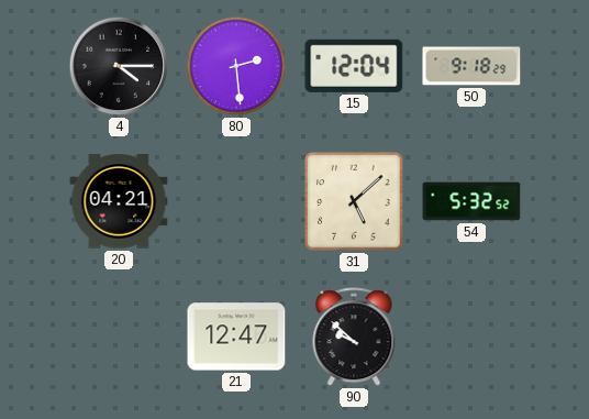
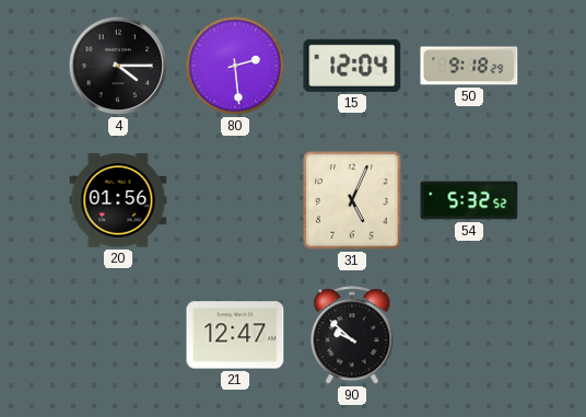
20: 04:21 -> 01:56
31: 5:08 -> 5:04
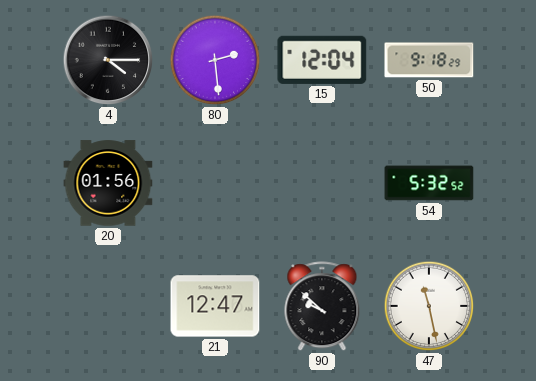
31: 5:04 -> none
47: none -> 11:28
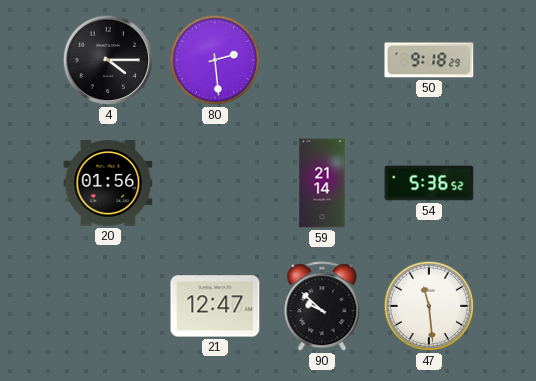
15: 12:04 -> none
59: none -> 21:14
54: 5:32 -> 5:36
47: 11:28 -> 11:29
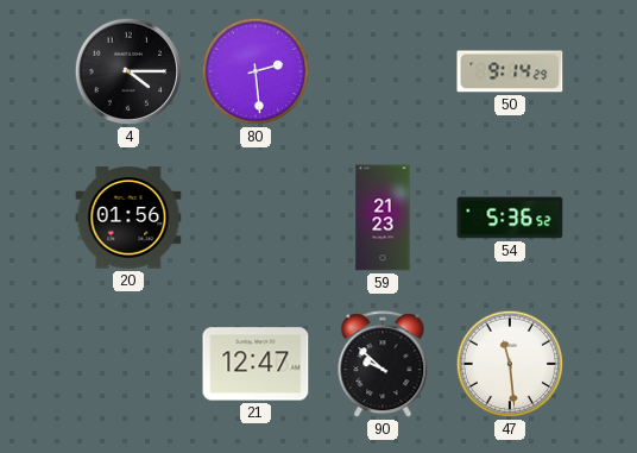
50: 9:18 -> 9:14
59: 21:14 -> 21:23
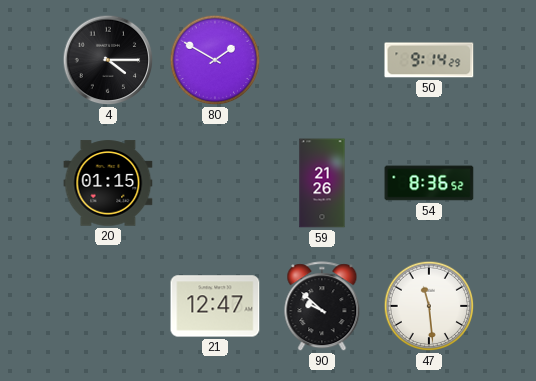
80: 2:29 -> 1:50
20: 01:56 -> 01:15
59: 21:23 -> 21:26
54: 5:36 -> 8:36
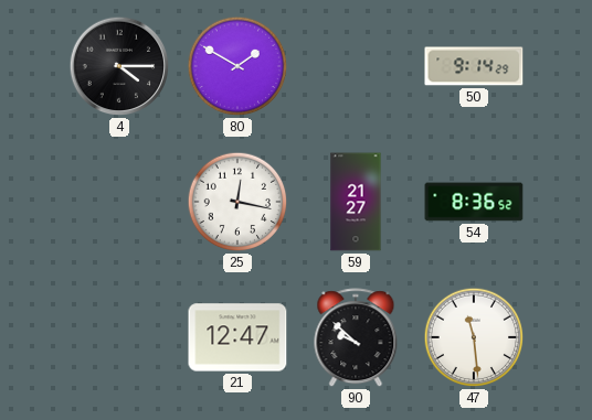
20: 01:15 -> none
25: none -> 12:17
59: 21:26 -> 21:27
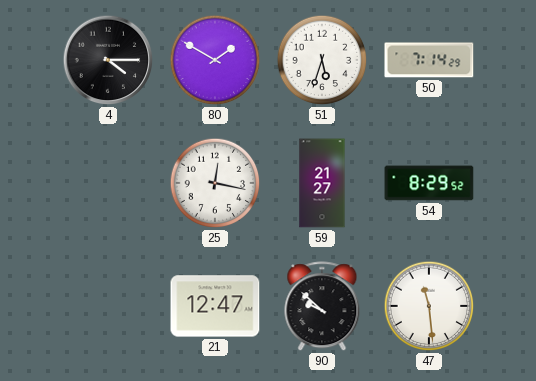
51: none -> 5:33
50: 9:14 -> 7:14
54: 8:36 -> 8:29
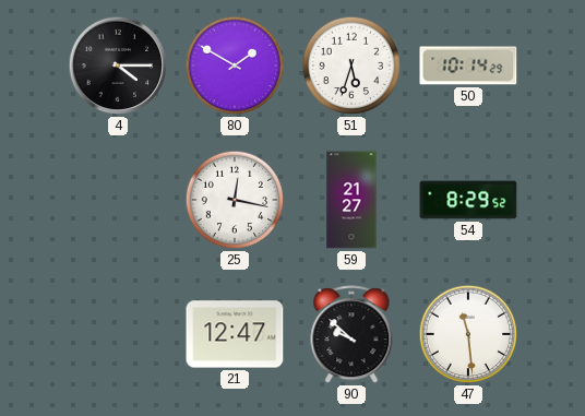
50: 7:14 -> 10:14
